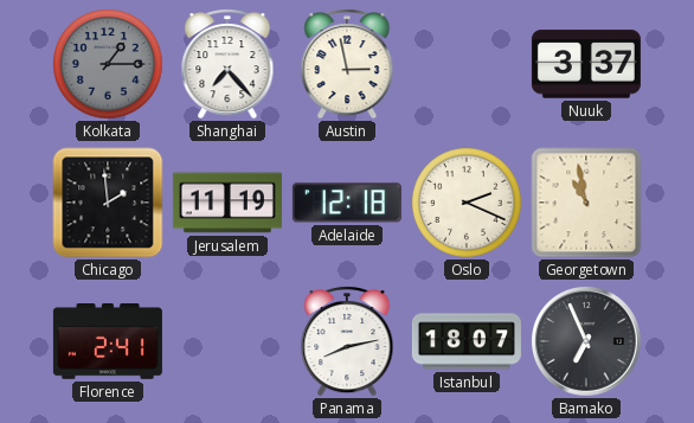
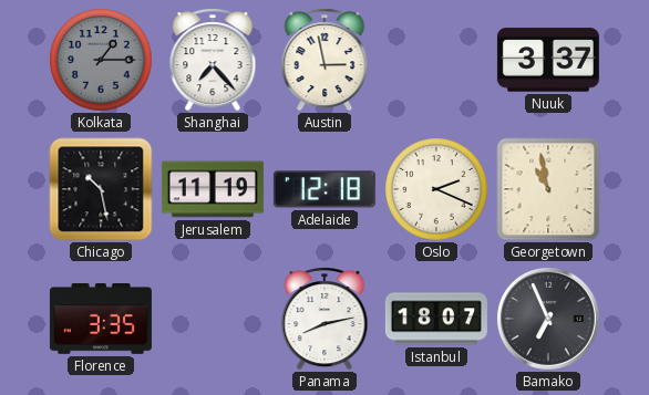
Chicago: 1:59 -> 10:28
Florence: 2:41 -> 3:35
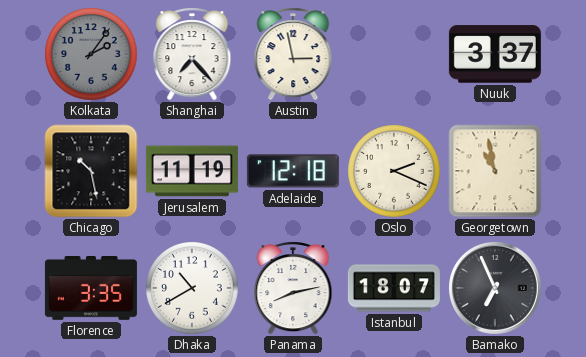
Kolkata: 1:15 -> 2:06
Dhaka: none -> 10:40
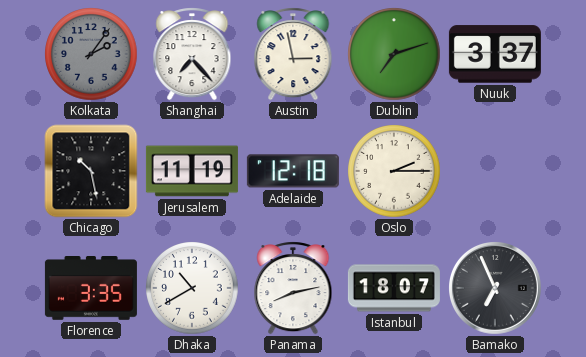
Dublin: none -> 7:12
Oslo: 2:19 -> 2:15
Georgetown: 10:58 -> none
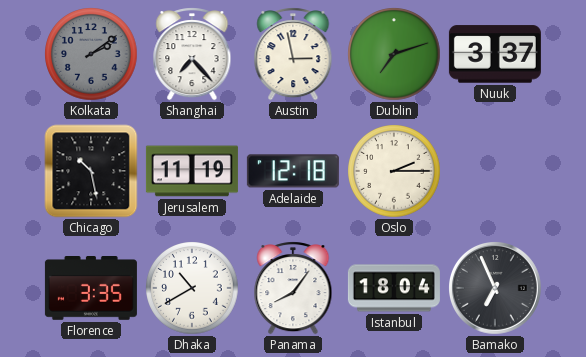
Kolkata: 2:06 -> 2:09
Panama: 8:13 -> 8:06
Istanbul: 18:07 -> 18:04
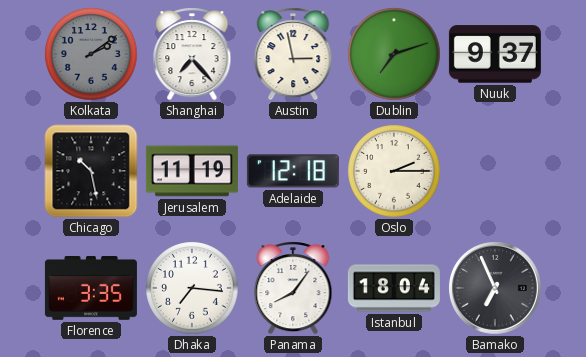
Nuuk: 3:37 -> 9:37
Dhaka: 10:40 -> 7:16
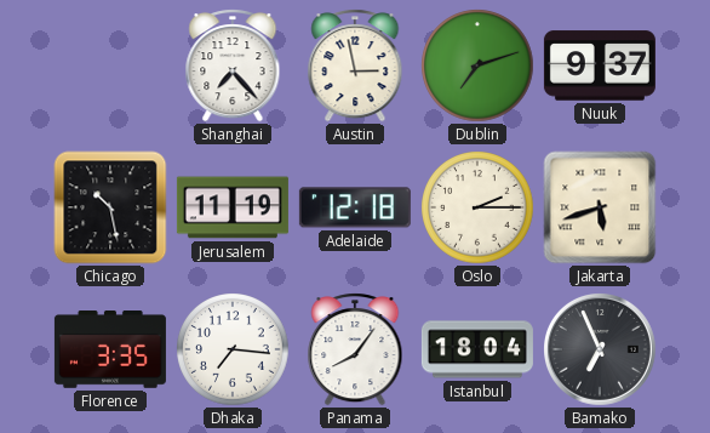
Kolkata: 2:09 -> none
Jakarta: none -> 5:42
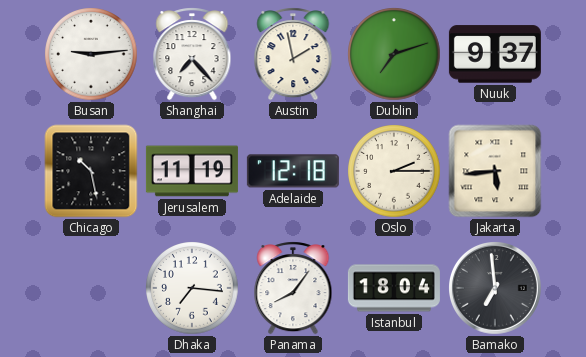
Busan: none -> 9:14
Austin: 2:58 -> 1:58
Jakarta: 5:42 -> 5:44
Florence: 3:35 -> none
Bamako: 6:56 -> 6:59
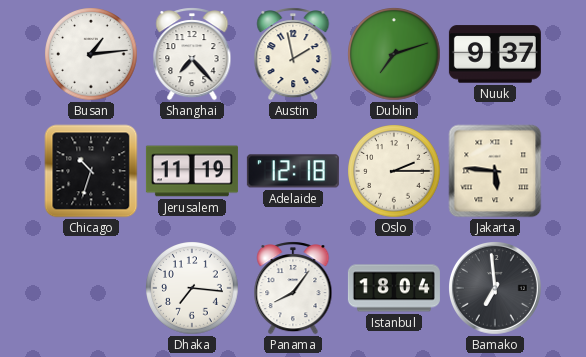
Busan: 9:14 -> 1:14
Chicago: 10:28 -> 10:33
Jakarta: 5:44 -> 5:46
